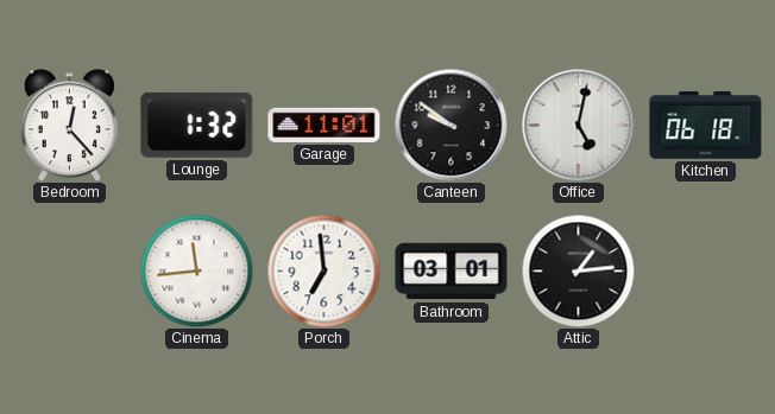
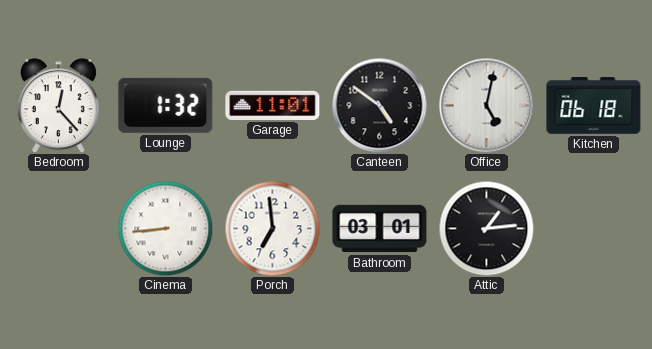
Canteen: 9:51 -> 4:51
Cinema: 11:44 -> 8:44
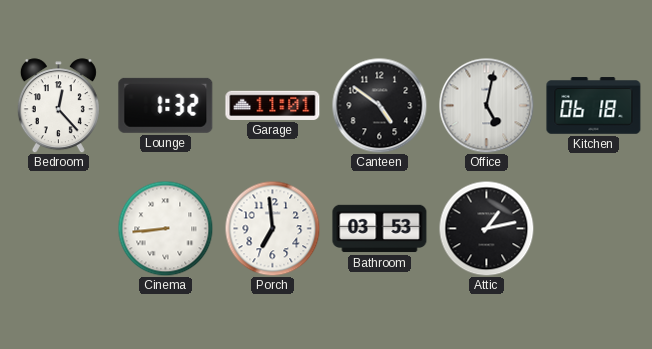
Bathroom: 03:01 -> 03:53
Attic: 1:14 -> 1:13
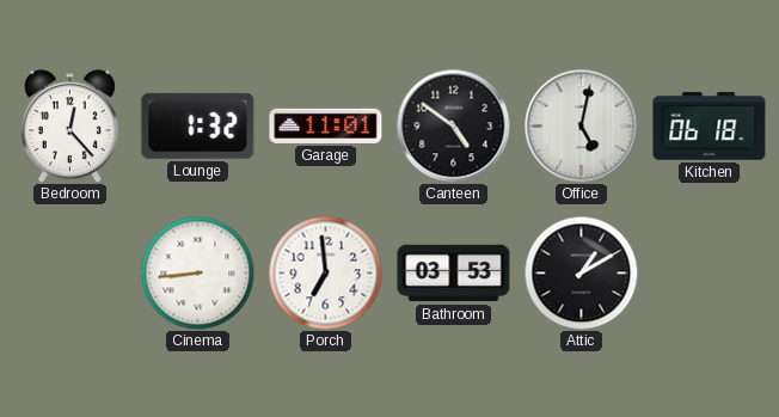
Attic: 1:13 -> 1:10
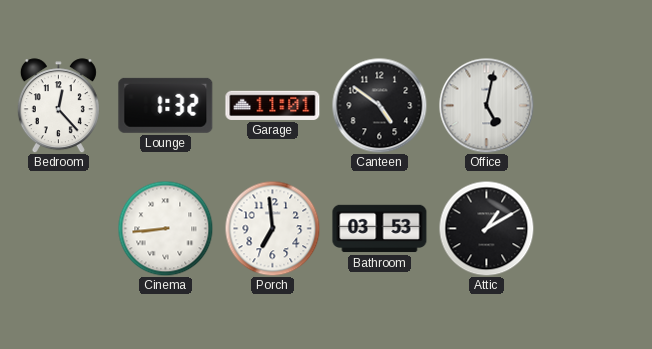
Kitchen: 06:18 -> none
